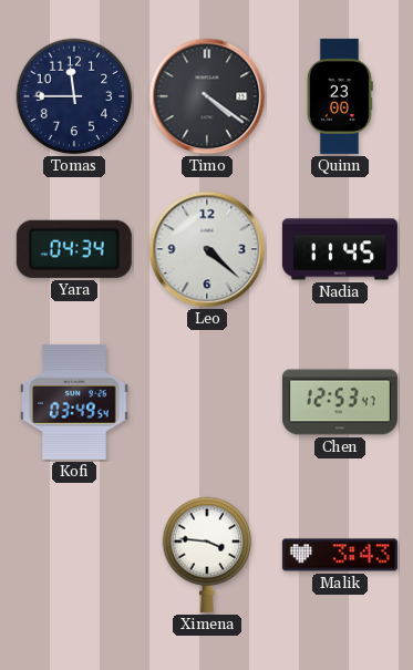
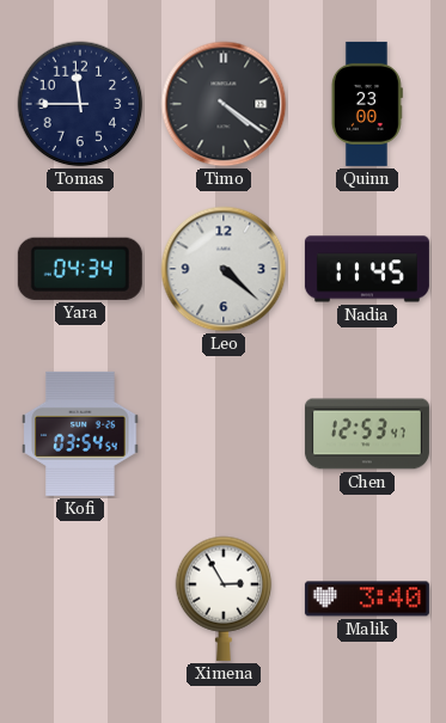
Kofi: 03:49 -> 03:54
Ximena: 3:46 -> 2:55
Malik: 3:43 -> 3:40
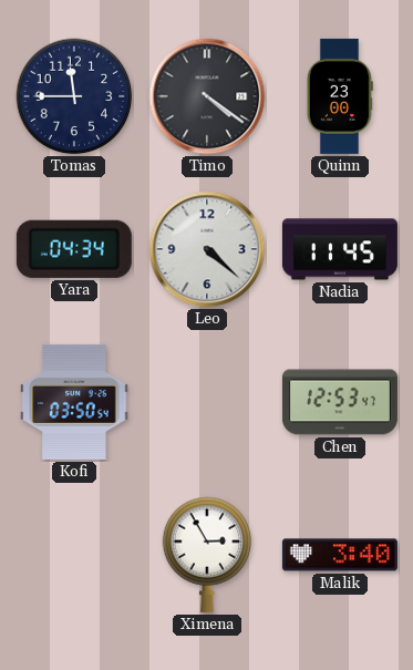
Kofi: 03:54 -> 03:50
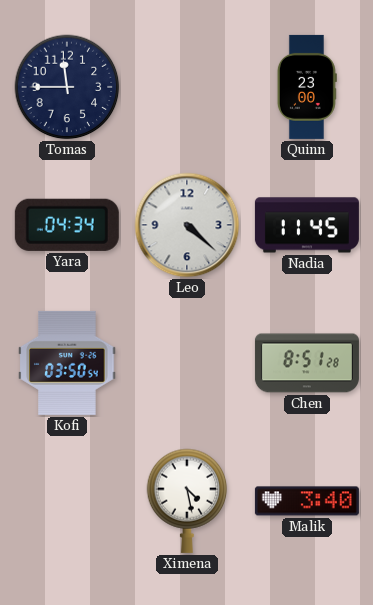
Timo: 4:21 -> none
Chen: 12:53 -> 8:51
Ximena: 2:55 -> 4:28
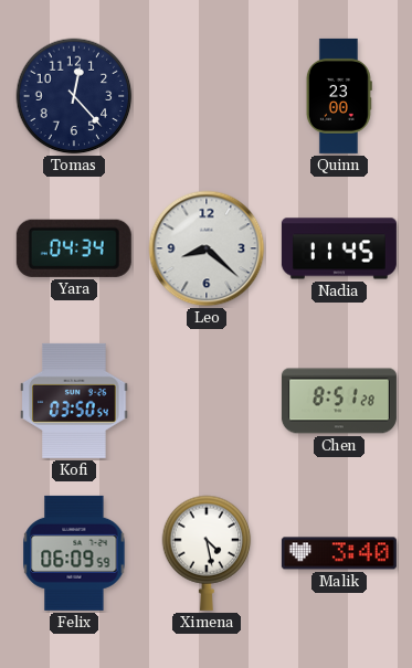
Tomas: 11:45 -> 12:23
Leo: 4:22 -> 8:22
Felix: none -> 06:09
